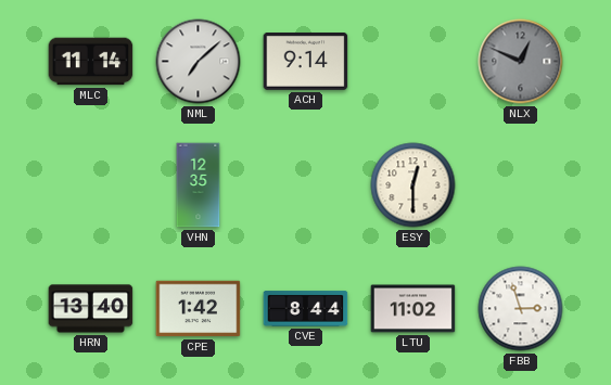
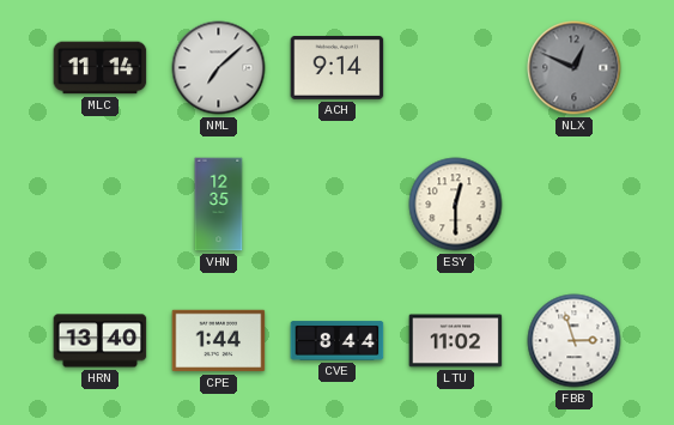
CPE: 1:42 -> 1:44
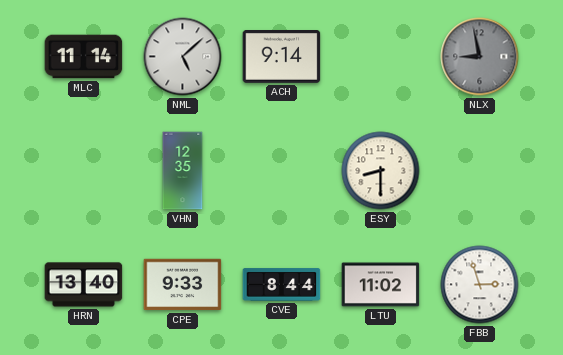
NML: 7:08 -> 5:08
NLX: 12:49 -> 8:58
ESY: 12:30 -> 8:30
CPE: 1:44 -> 9:33
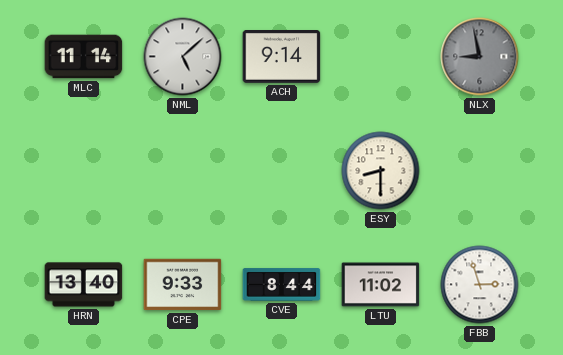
VHN: 12:35 -> none
